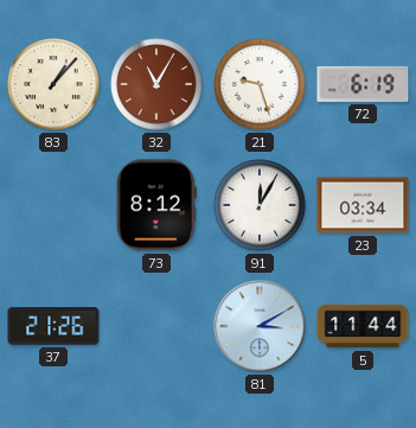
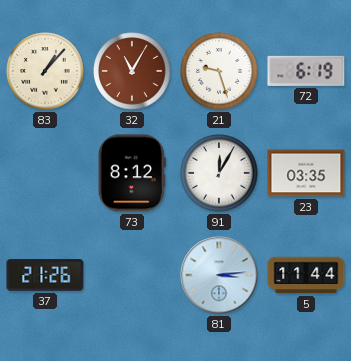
23: 03:34 -> 03:35
81: 3:10 -> 3:14
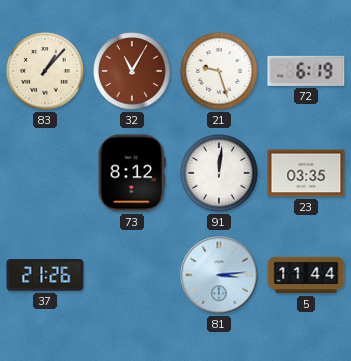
91: 12:05 -> 12:01
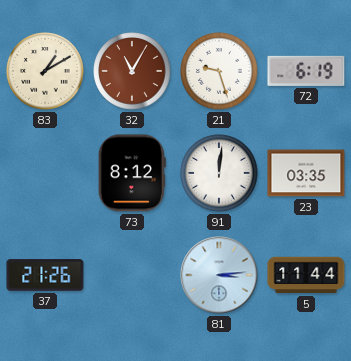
83: 1:07 -> 1:10
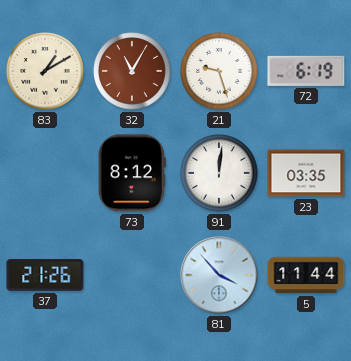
81: 3:14 -> 3:53
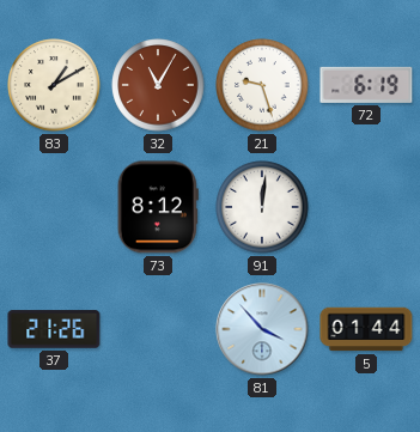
23: 03:35 -> none
5: 11:44 -> 01:44
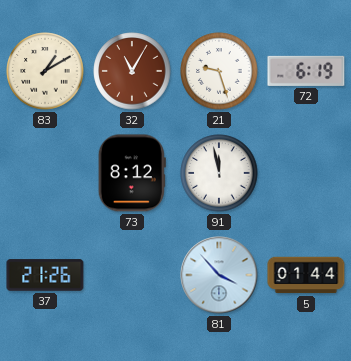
91: 12:01 -> 11:58
